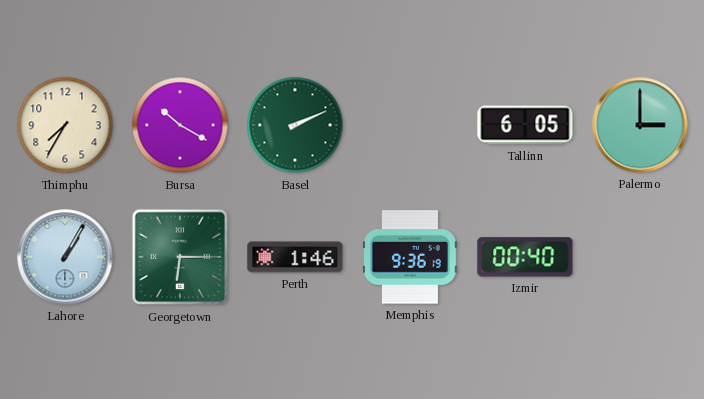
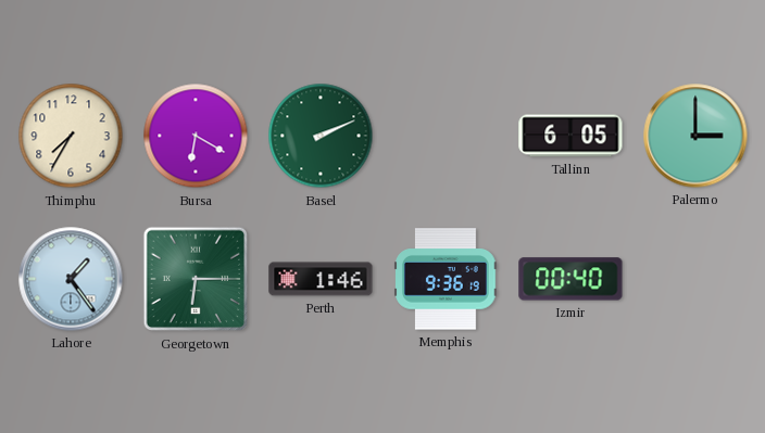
Bursa: 10:20 -> 6:20
Lahore: 1:05 -> 1:24
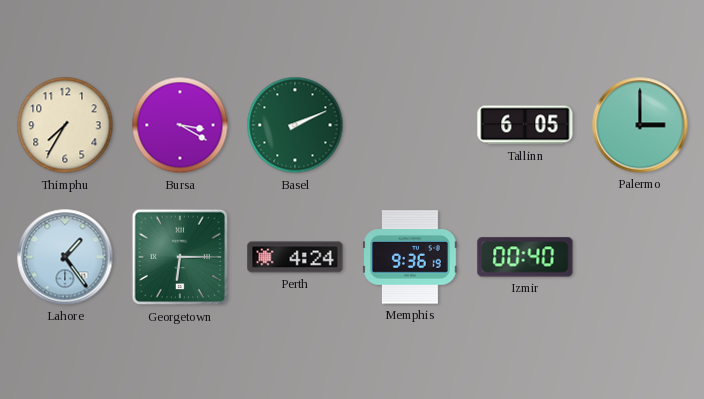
Bursa: 6:20 -> 3:20
Perth: 1:46 -> 4:24
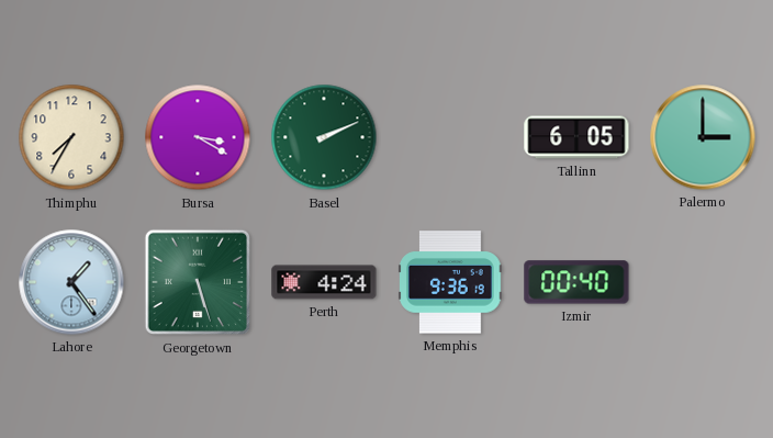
Georgetown: 6:15 -> 5:27
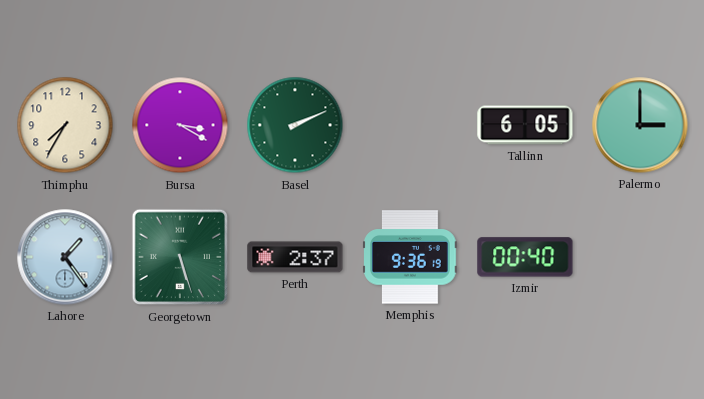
Perth: 4:24 -> 2:37
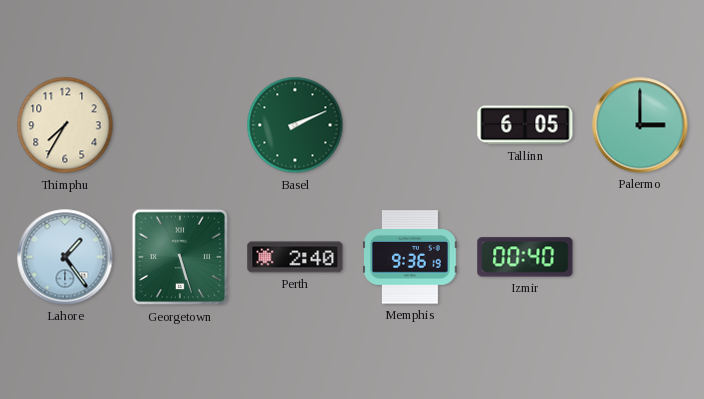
Bursa: 3:20 -> none
Perth: 2:37 -> 2:40
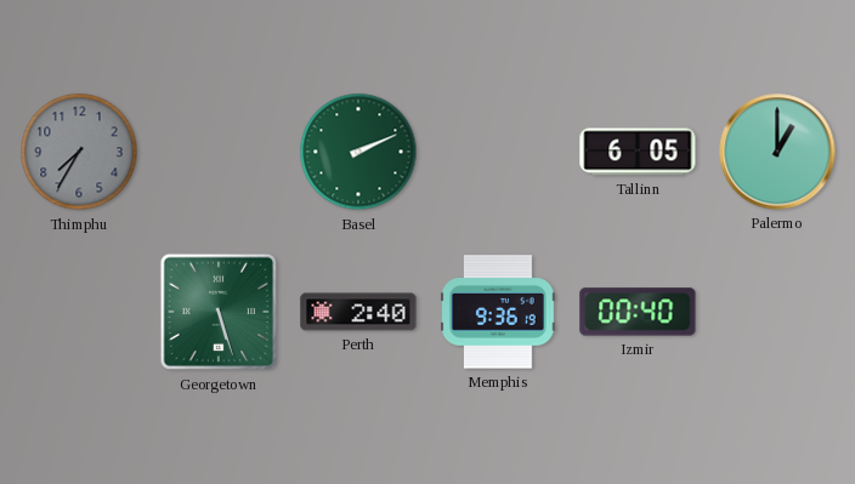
Thimphu dial: cream -> grey
Palermo: 3:00 -> 1:00
Lahore: 1:24 -> none
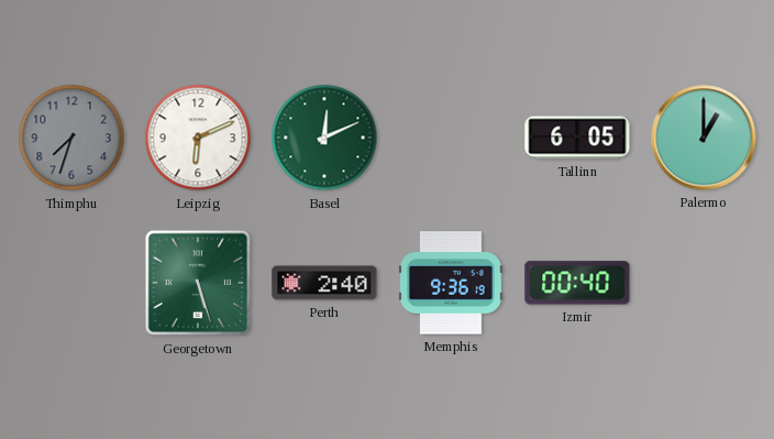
Thimphu: 7:35 -> 7:33
Leipzig: none -> 6:11
Basel: 2:11 -> 12:11
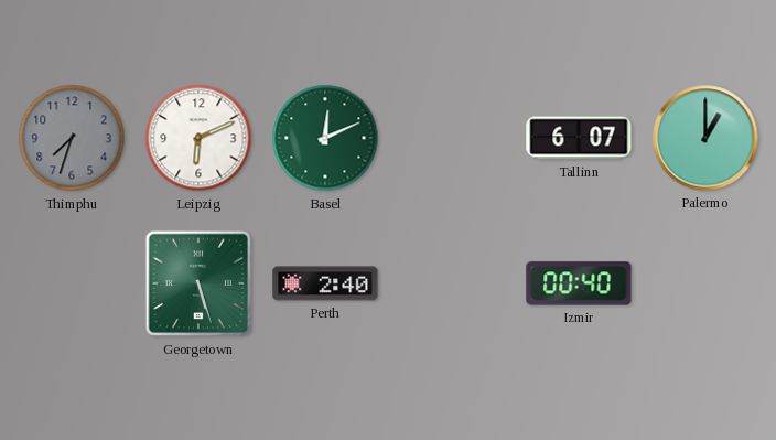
Tallinn: 6:05 -> 6:07
Memphis: 9:36 -> none
